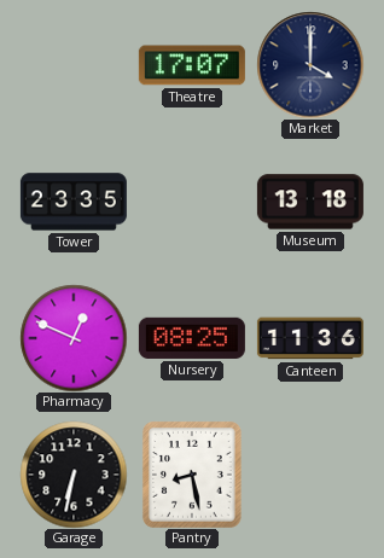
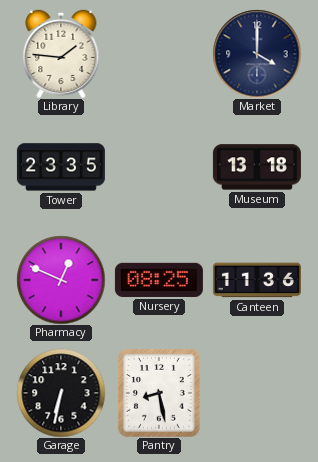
Library: none -> 1:46
Theatre: 17:07 -> none
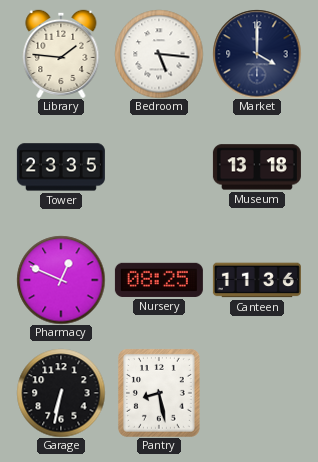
Bedroom: none -> 5:16
